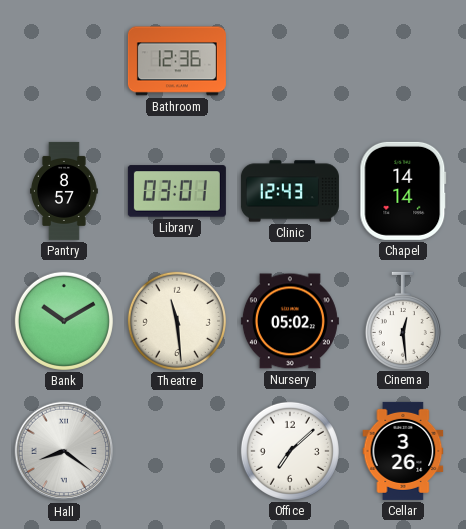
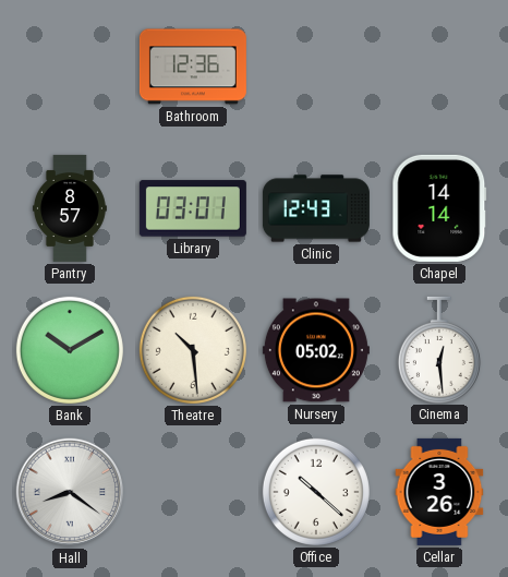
Theatre: 11:29 -> 10:29
Office: 7:08 -> 10:22
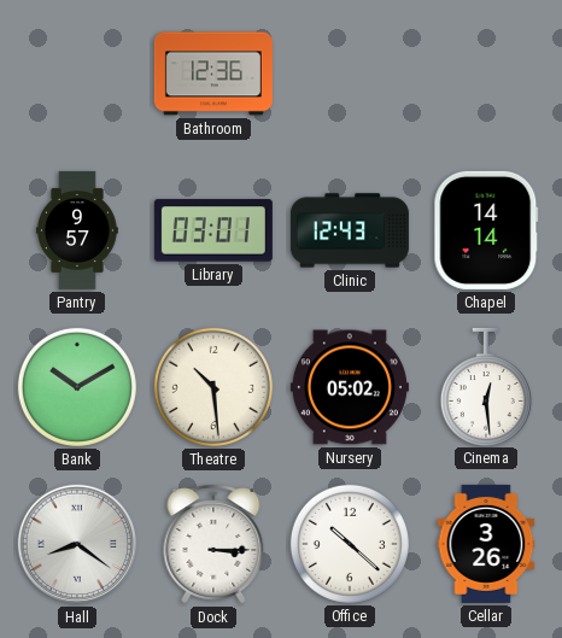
Pantry: 8:57 -> 9:57
Dock: none -> 3:15
